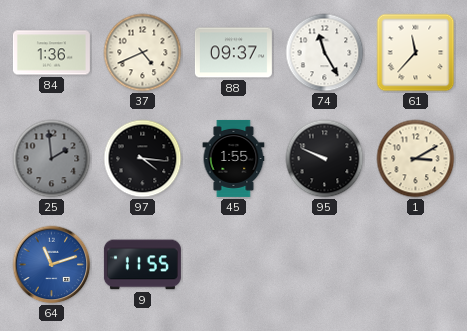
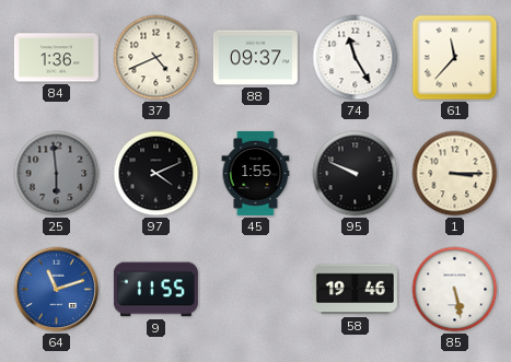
25: 1:59 -> 5:59
97: 4:16 -> 4:11
1: 3:10 -> 3:15
58: none -> 19:46
85: none -> 5:28
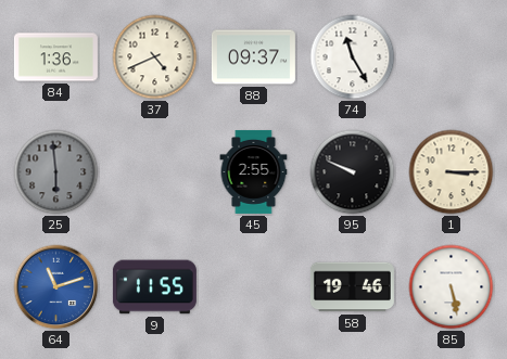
61: 11:37 -> none
97: 4:11 -> none
45: 1:55 -> 2:55
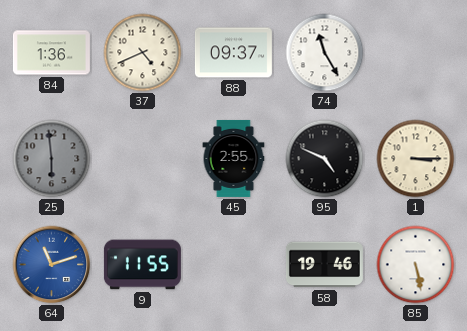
95: 9:49 -> 4:49
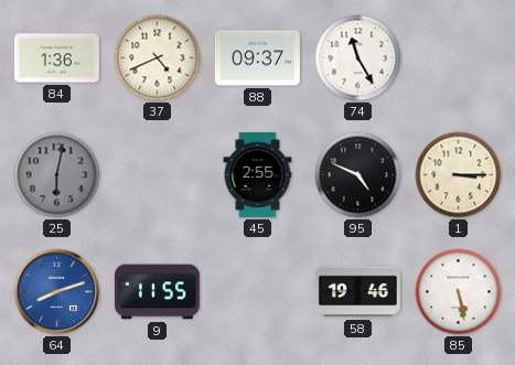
25: 5:59 -> 6:02
64: 11:12 -> 8:12
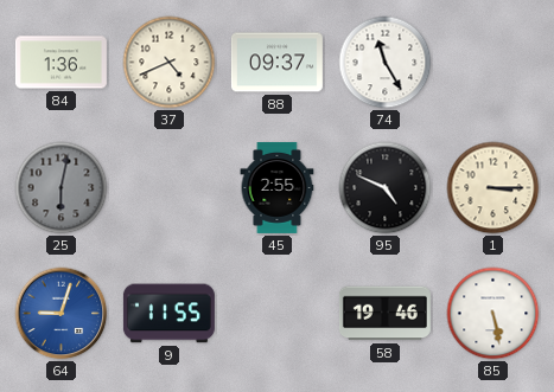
64: 8:12 -> 9:03
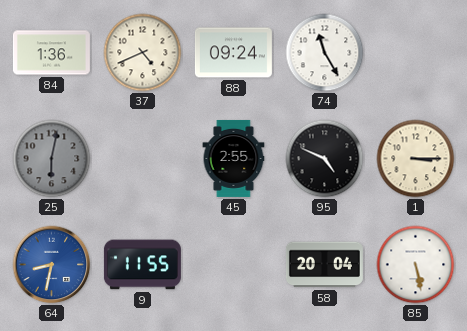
88: 09:37 -> 09:24
64: 9:03 -> 8:32
58: 19:46 -> 20:04
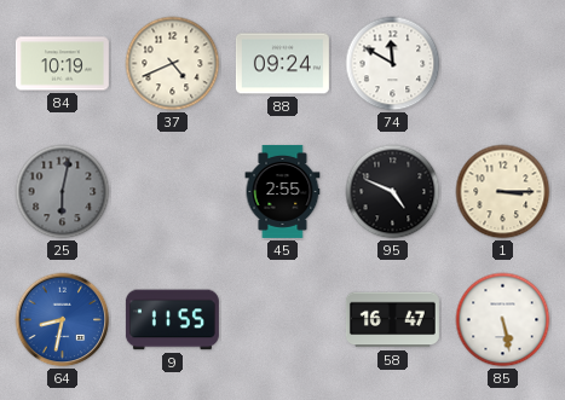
84: 1:36 -> 10:19
74: 11:25 -> 11:50
58: 20:04 -> 16:47
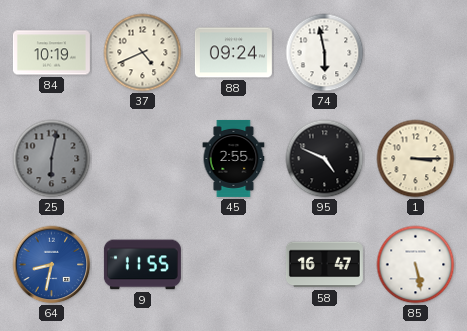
74: 11:50 -> 5:58
